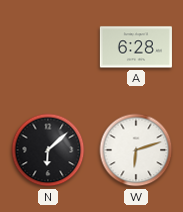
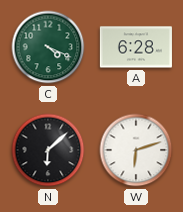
C: none -> 4:19
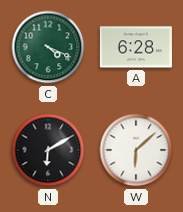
N: 6:08 -> 6:10
W: 6:12 -> 6:08
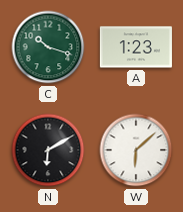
C: 4:19 -> 10:18
A: 6:28 -> 1:23
